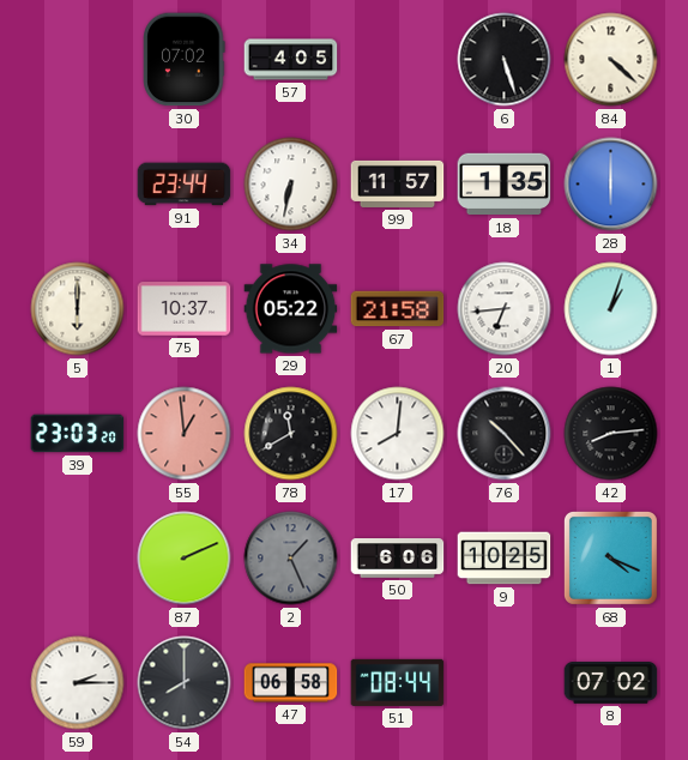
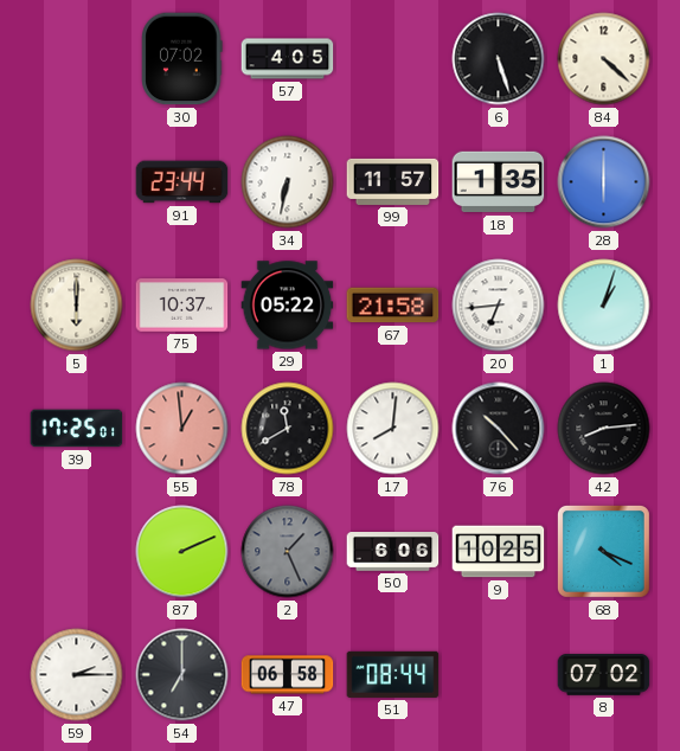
39: 23:03 -> 17:25
54: 8:00 -> 7:00
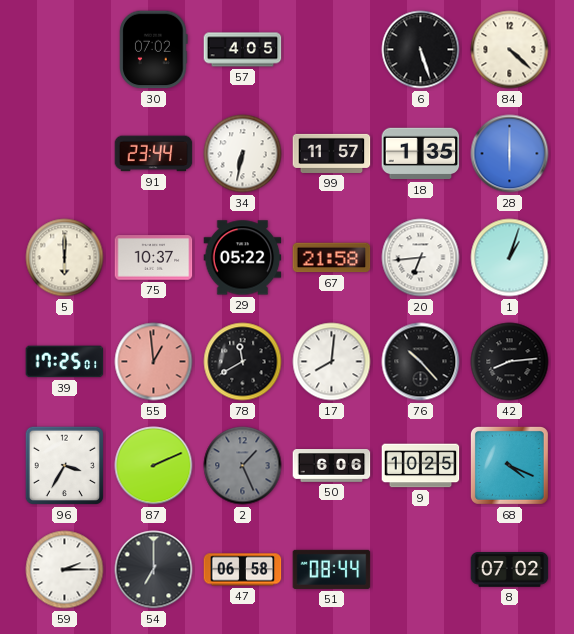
96: none -> 3:35
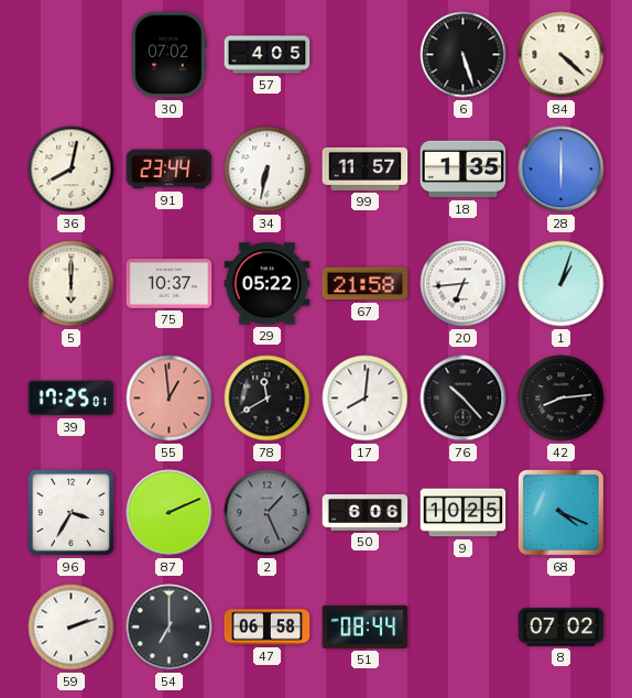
36: none -> 8:02
59: 2:15 -> 2:12
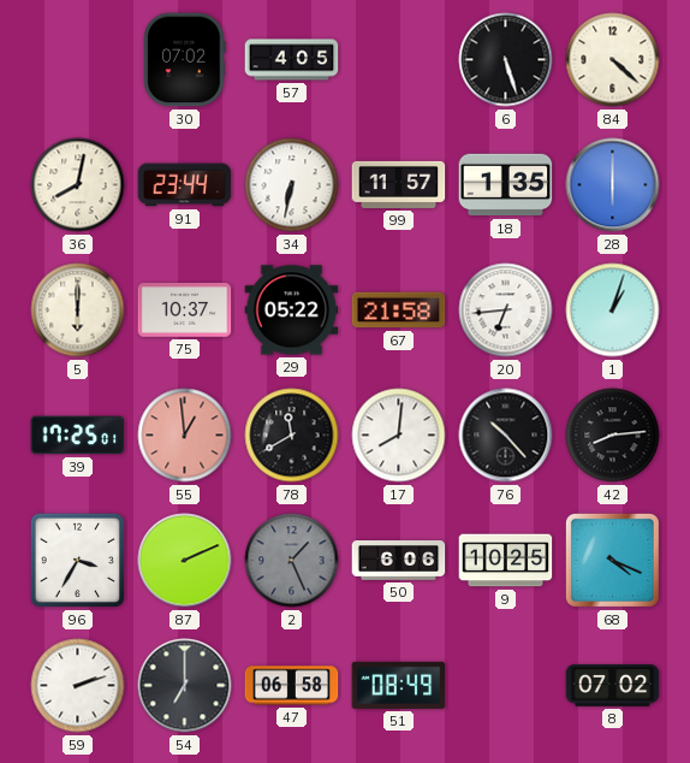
51: 08:44 -> 08:49
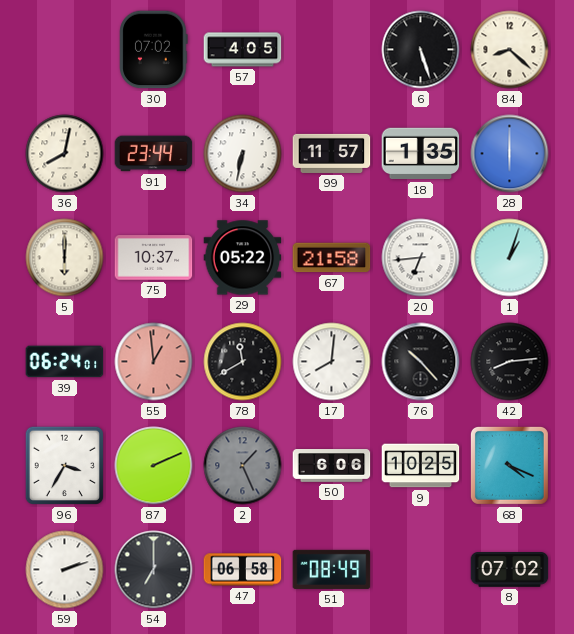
84: 4:22 -> 8:22
39: 17:25 -> 06:24
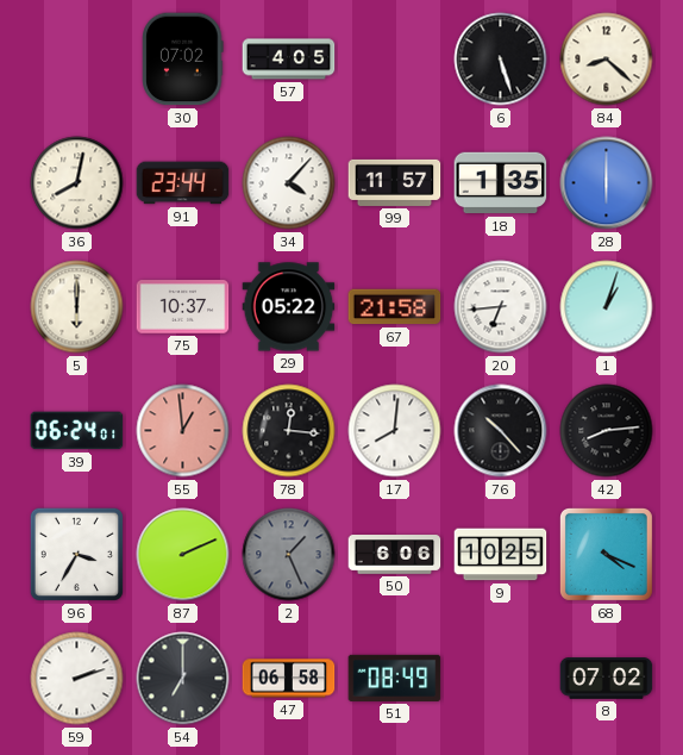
34: 6:32 -> 4:07
78: 11:40 -> 12:16
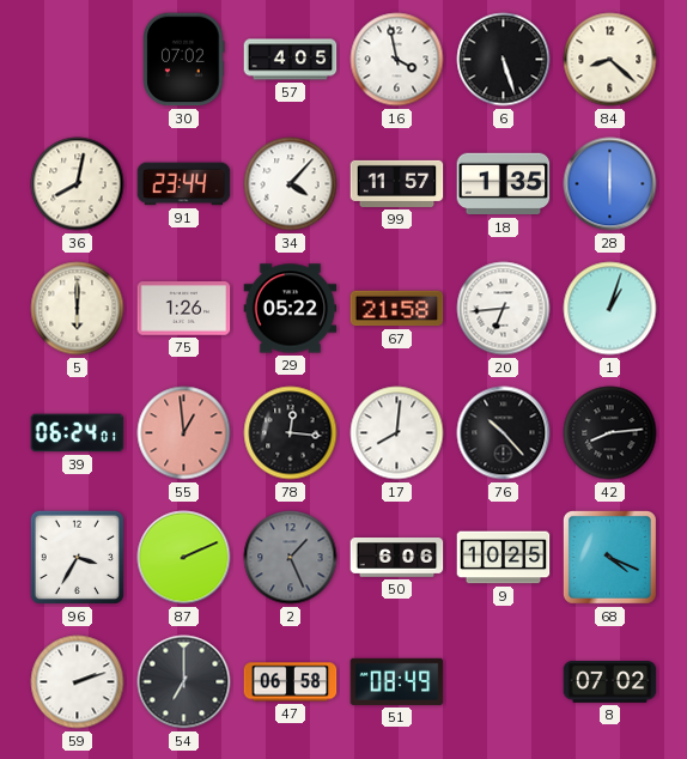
16: none -> 3:58
75: 10:37 -> 1:26
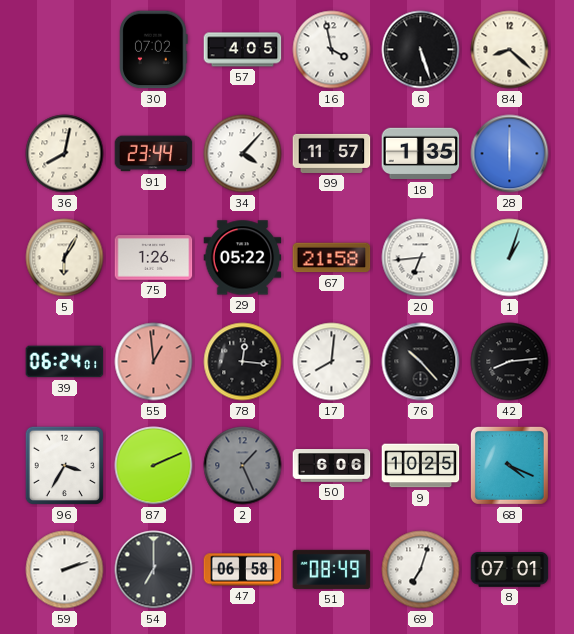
5: 6:00 -> 6:05
69: none -> 7:03
8: 07:02 -> 07:01
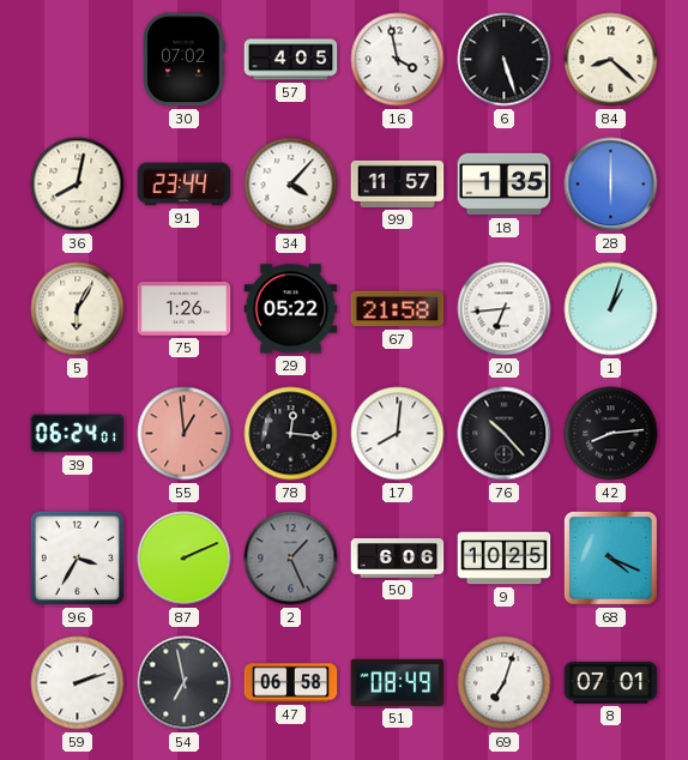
54: 7:00 -> 6:58
